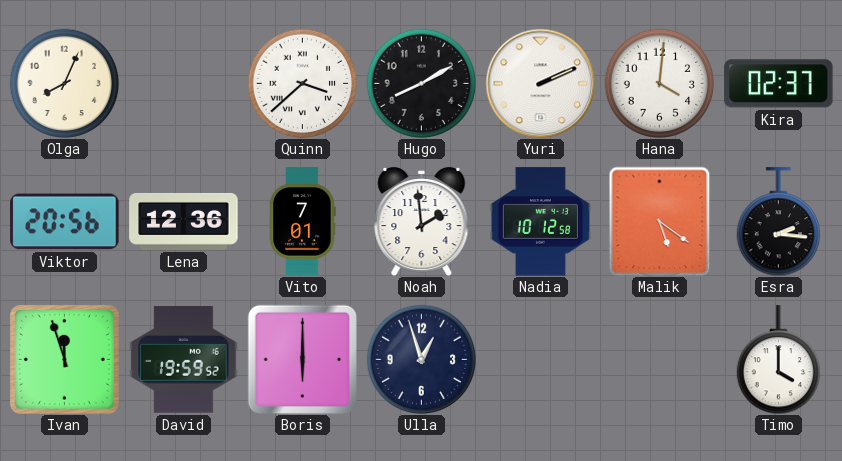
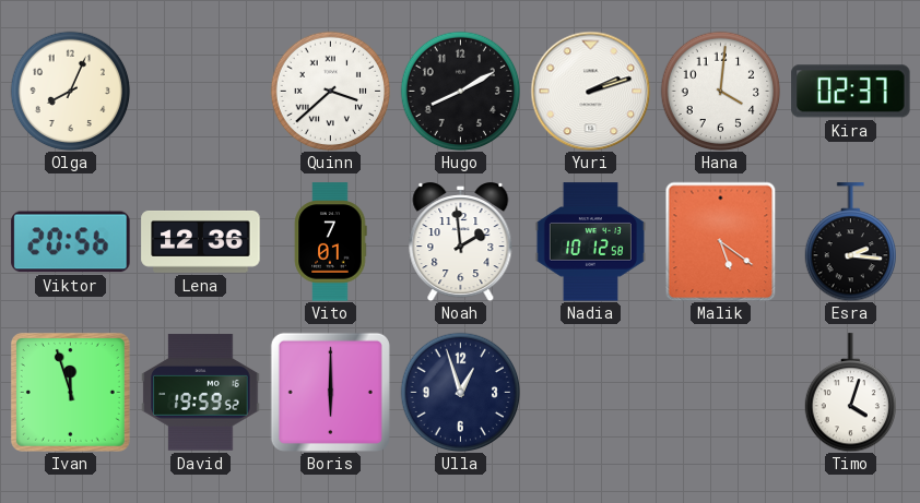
Yuri: 2:11 -> 2:12
Timo: 4:00 -> 4:03
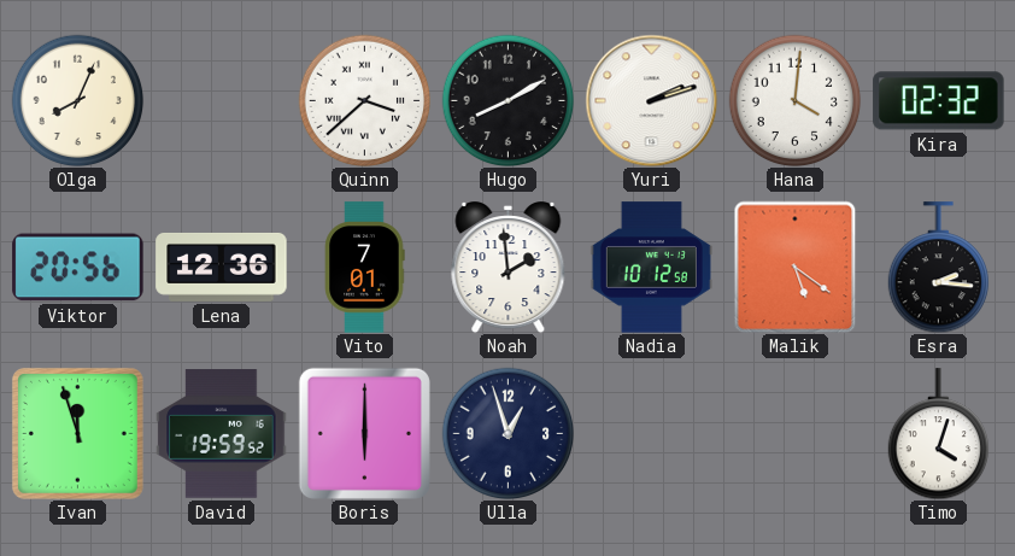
Kira: 02:37 -> 02:32
